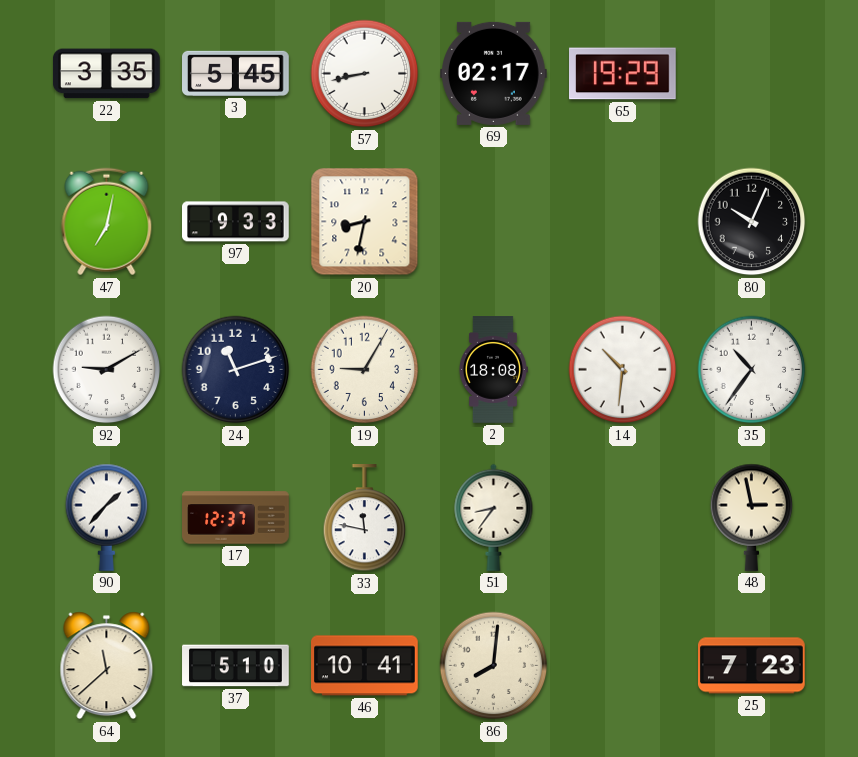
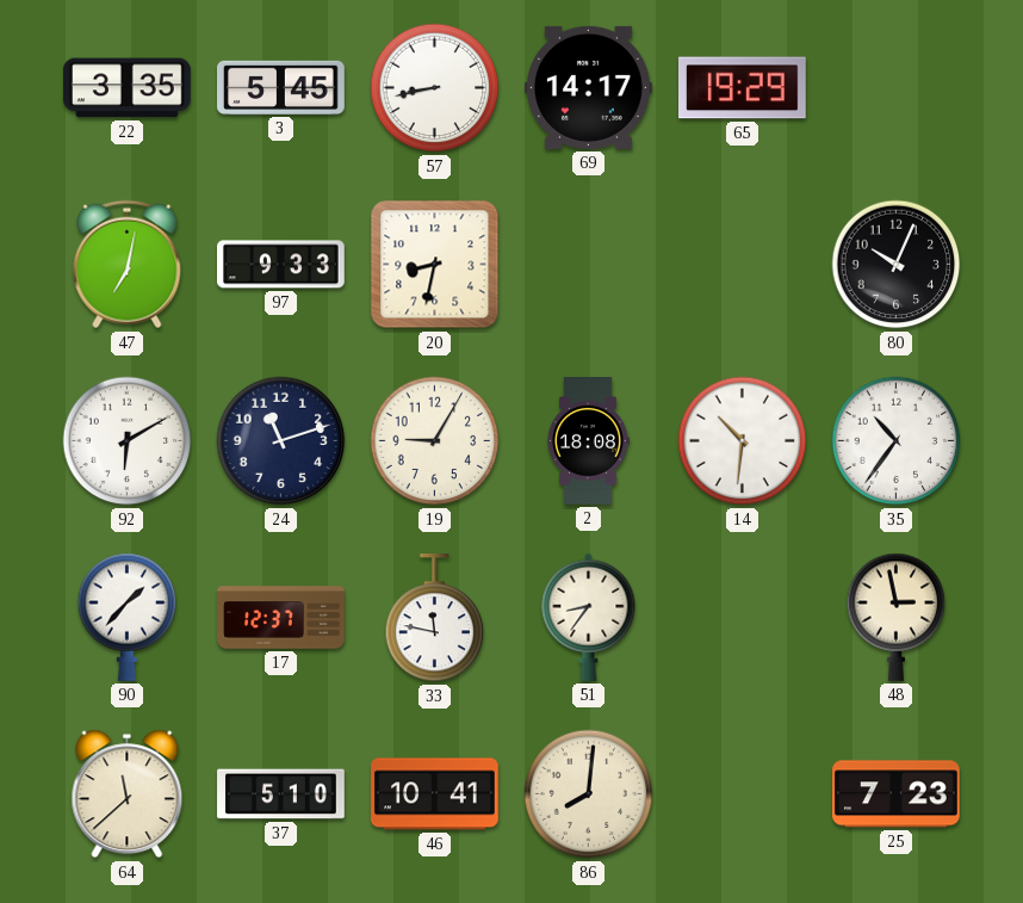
69: 02:17 -> 14:17
92: 9:10 -> 6:10
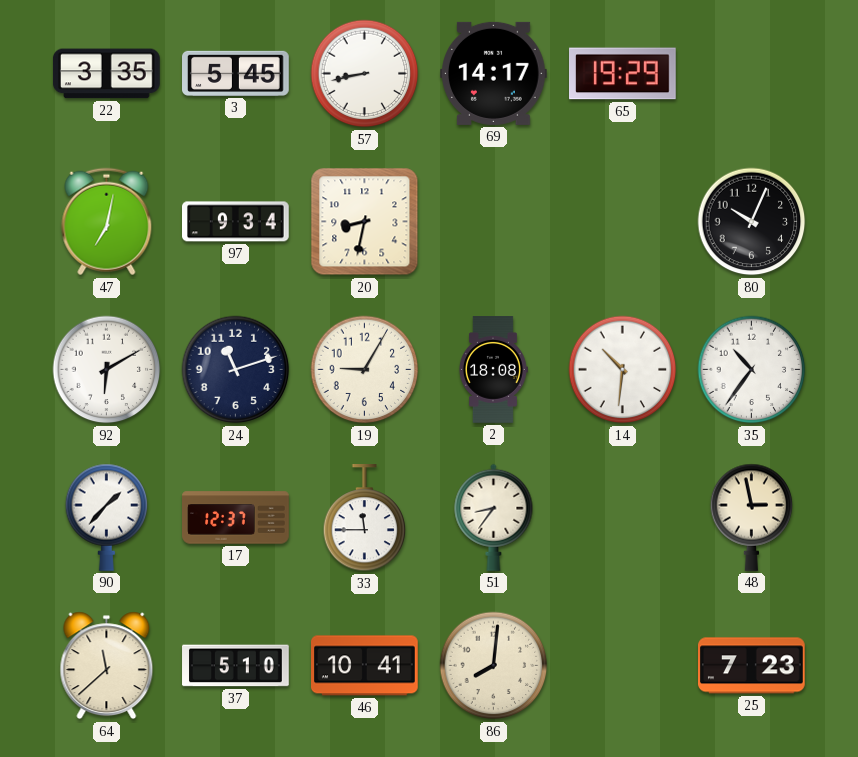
97: 9:33 -> 9:34
33: 11:47 -> 11:45
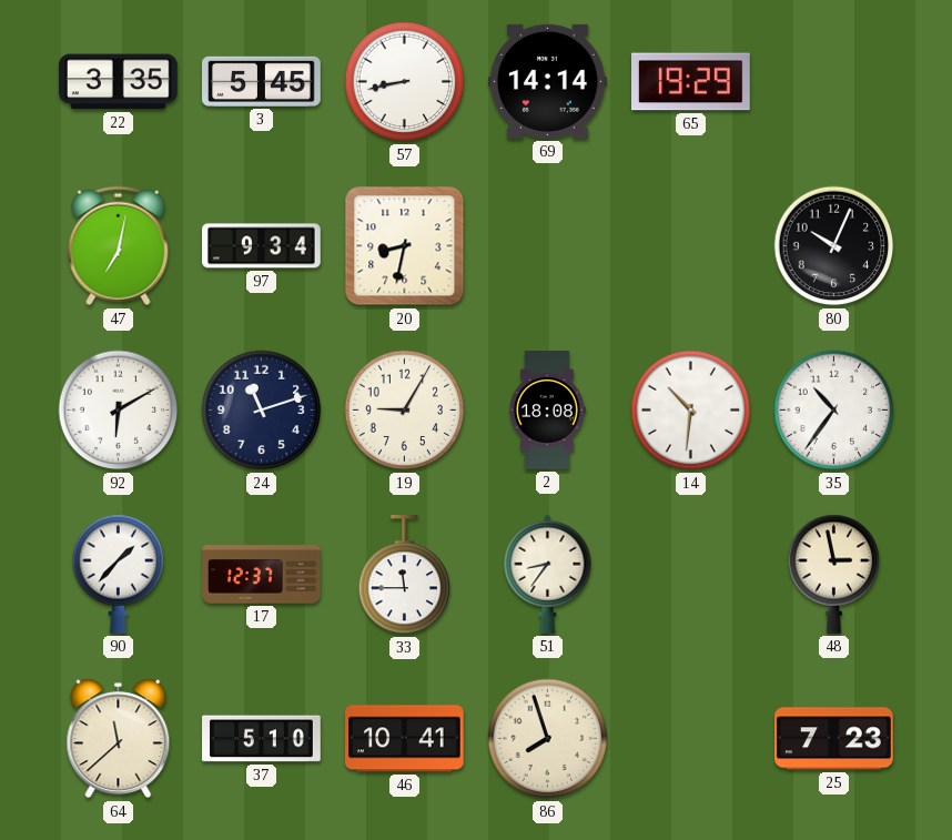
69: 14:17 -> 14:14
86: 8:01 -> 7:57
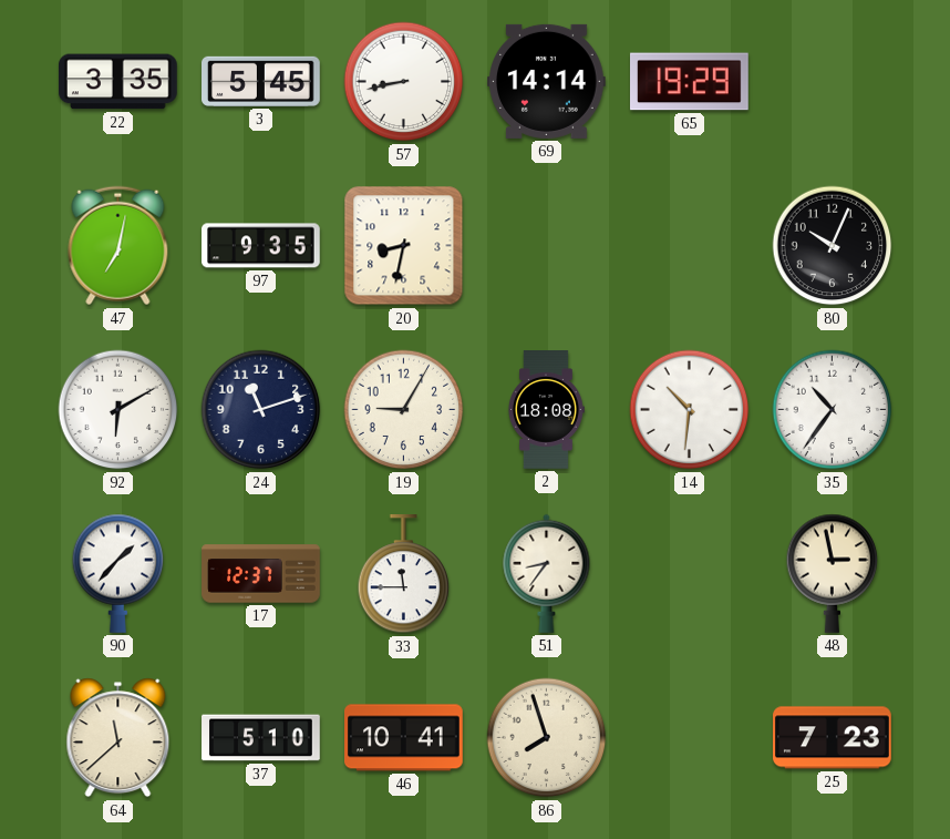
97: 9:34 -> 9:35
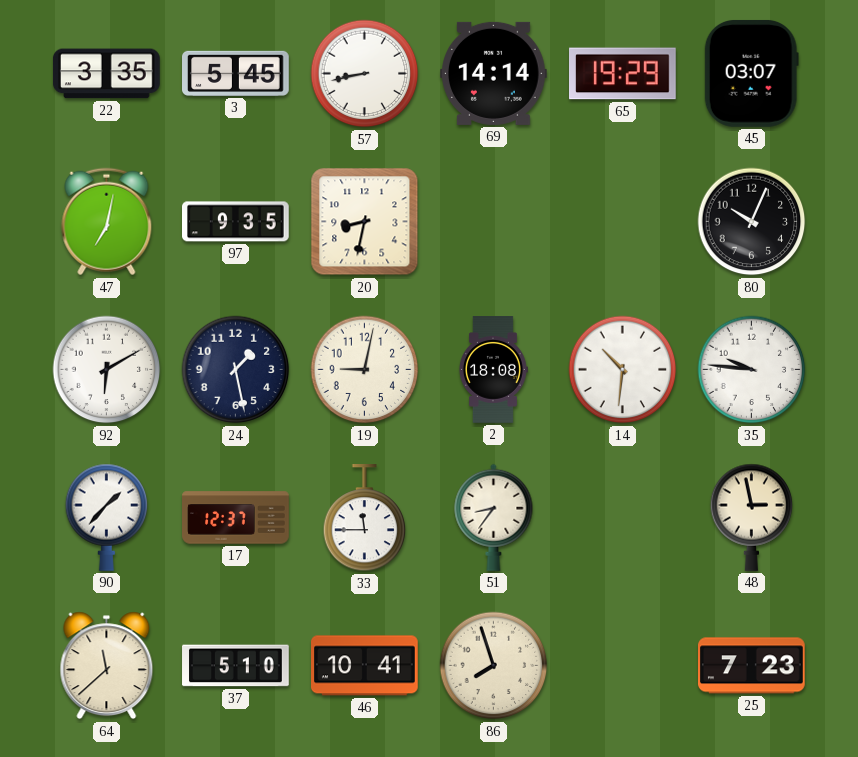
45: none -> 03:07
24: 11:12 -> 1:28
19: 9:05 -> 9:02
35: 10:36 -> 9:46
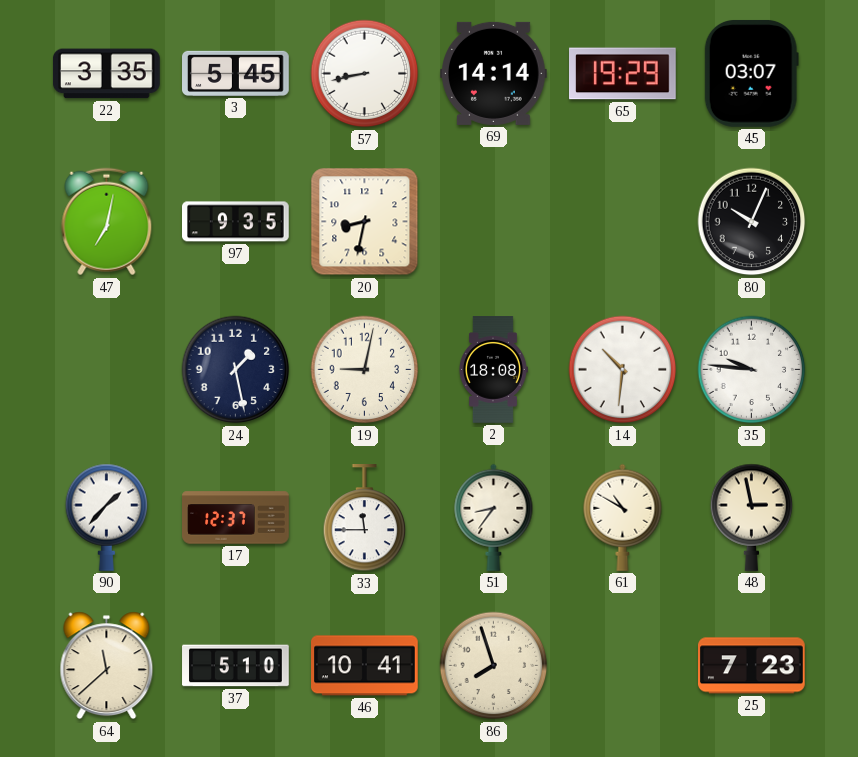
92: 6:10 -> none
61: none -> 10:50
